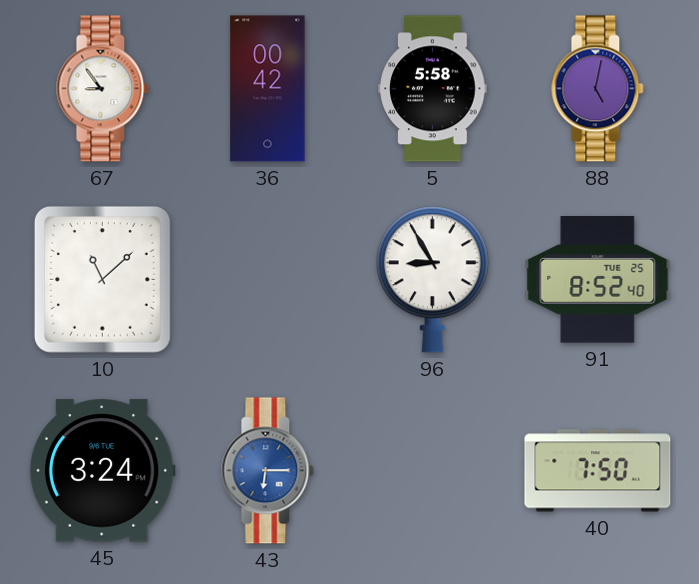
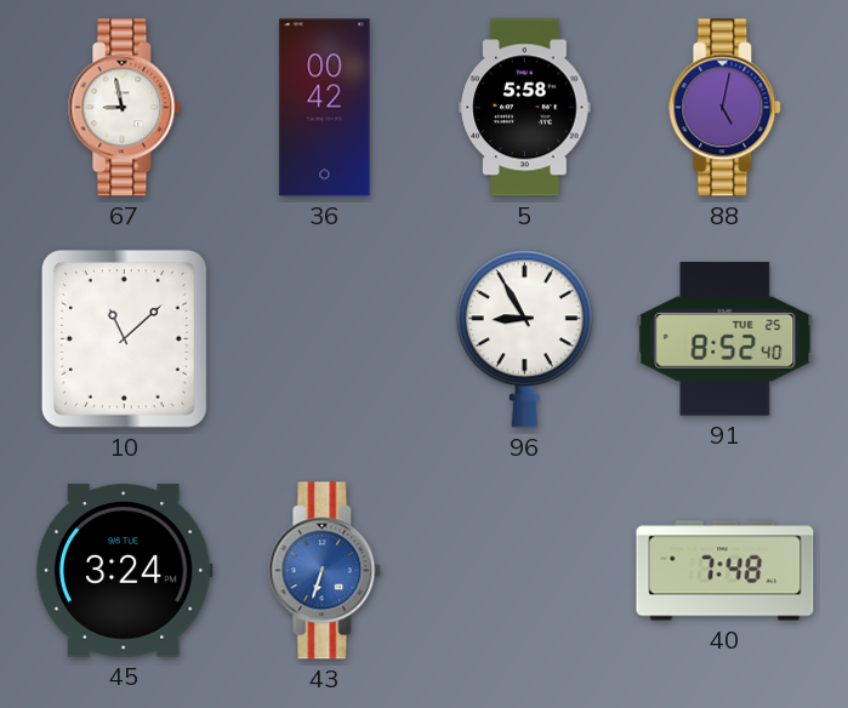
67: 8:54 -> 8:58
43: 6:15 -> 6:33
40: 7:50 -> 7:48
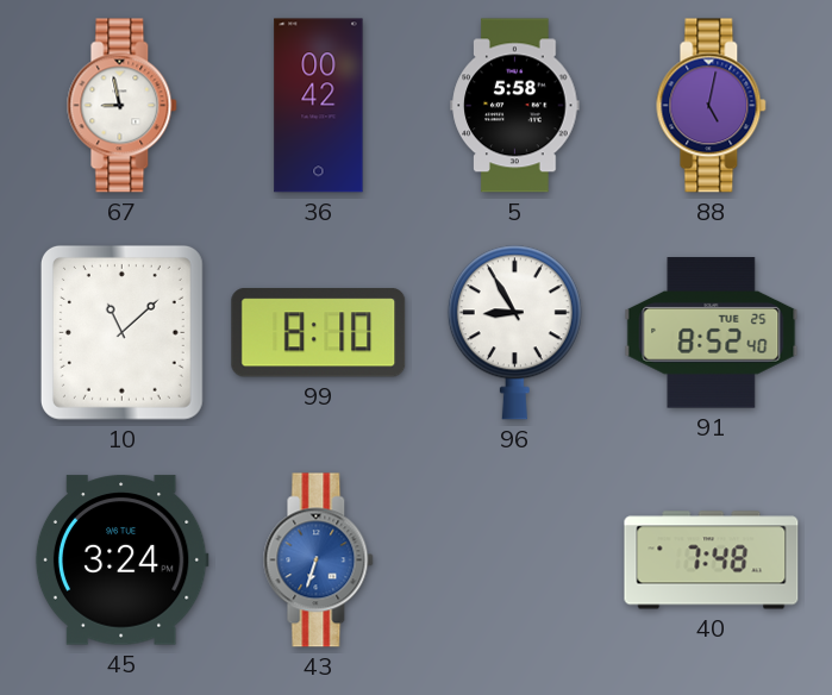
99: none -> 8:10
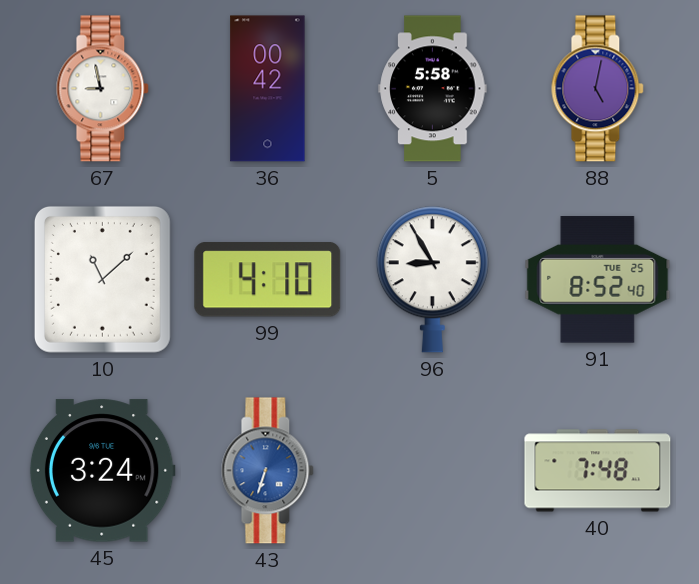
99: 8:10 -> 4:10
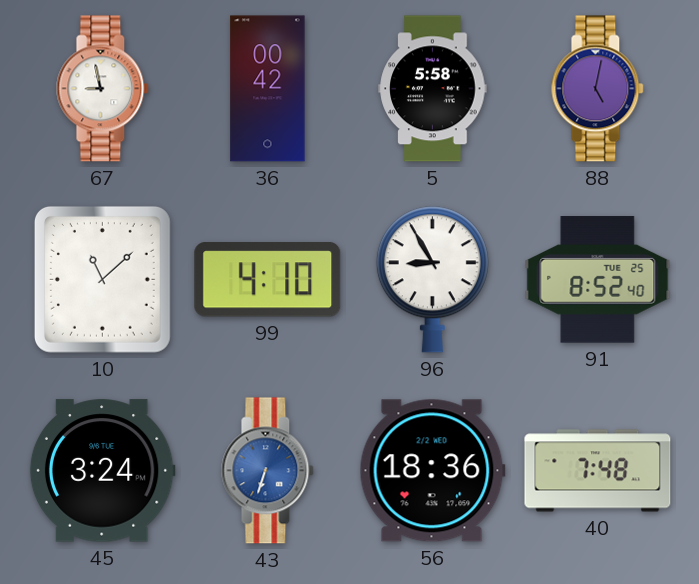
56: none -> 18:36
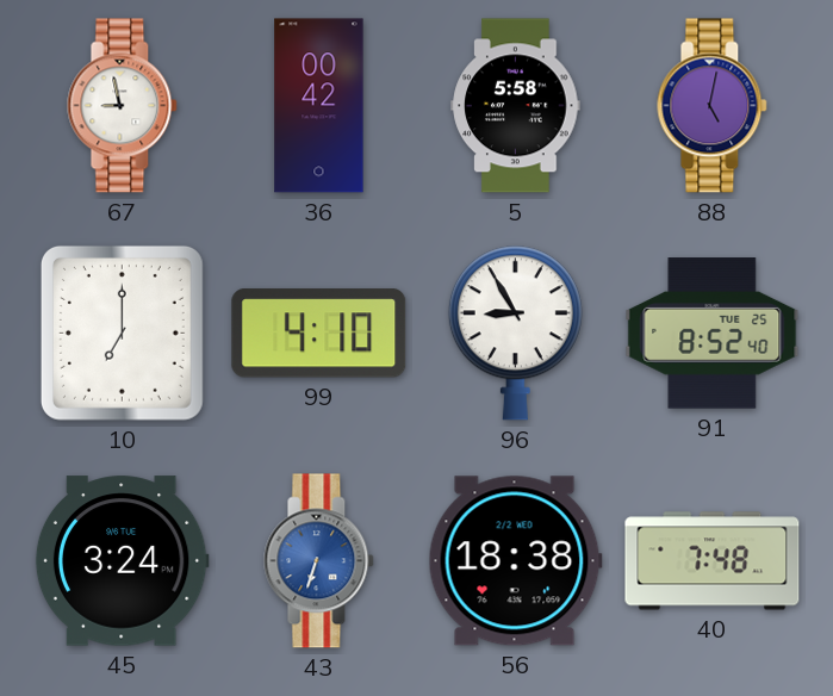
10: 11:08 -> 7:00
56: 18:36 -> 18:38
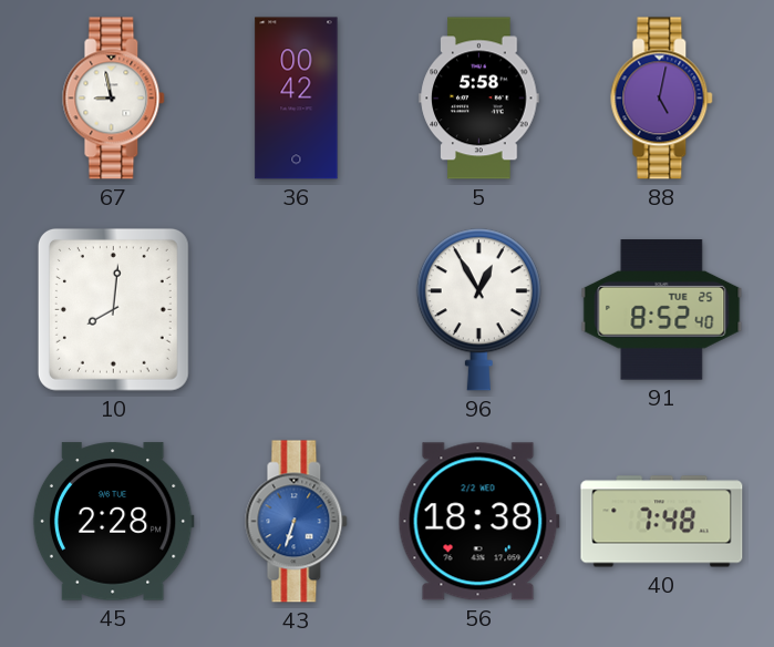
10: 7:00 -> 8:01
99: 4:10 -> none
96: 8:55 -> 12:55
45: 3:24 -> 2:28
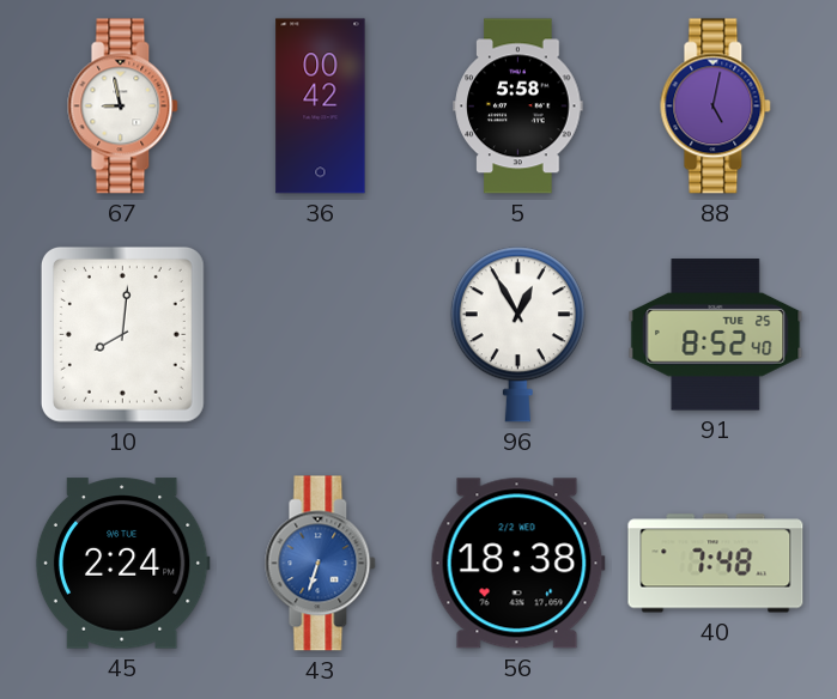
45: 2:28 -> 2:24
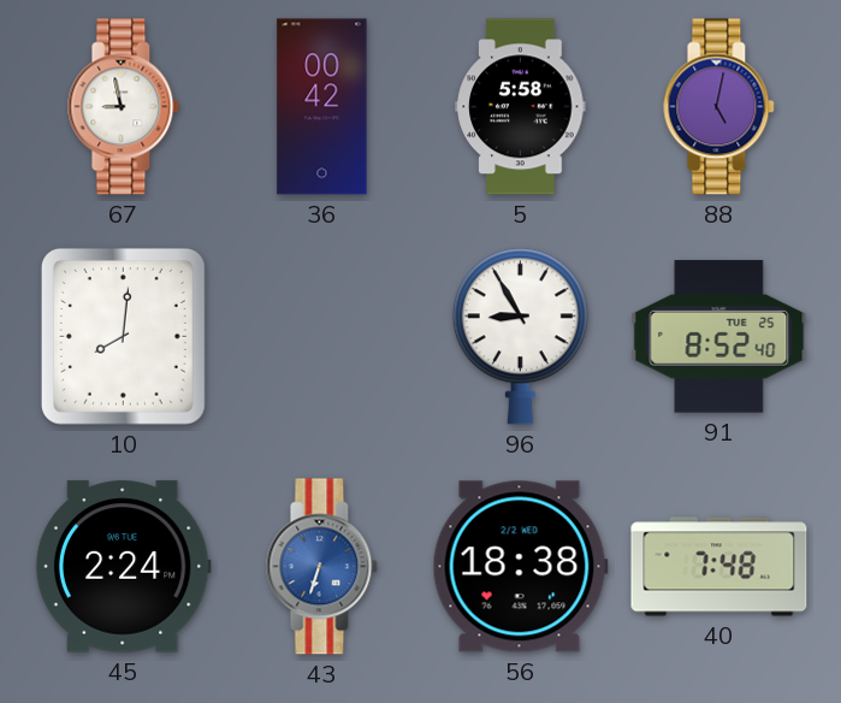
96: 12:55 -> 8:55
